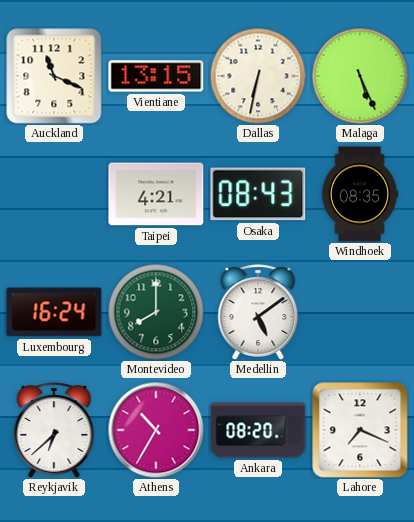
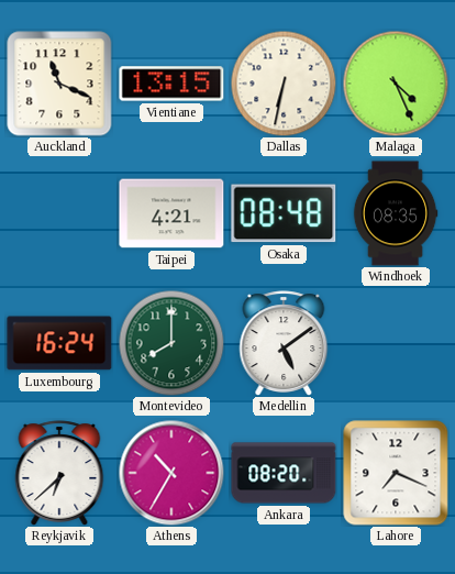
Malaga: 5:26 -> 4:26
Osaka: 08:43 -> 08:48
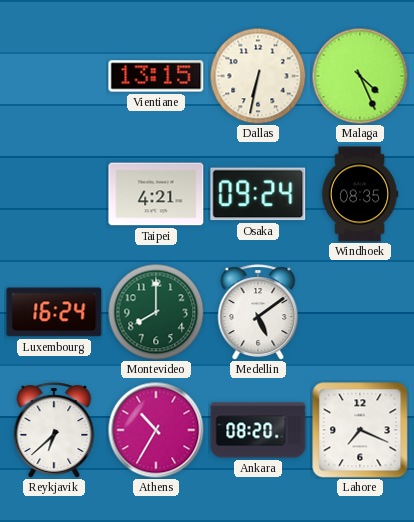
Auckland: 11:19 -> none
Osaka: 08:48 -> 09:24
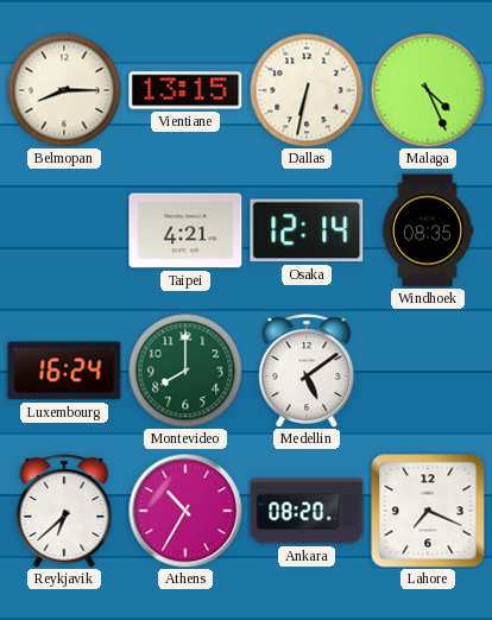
Belmopan: none -> 8:15
Osaka: 09:24 -> 12:14
